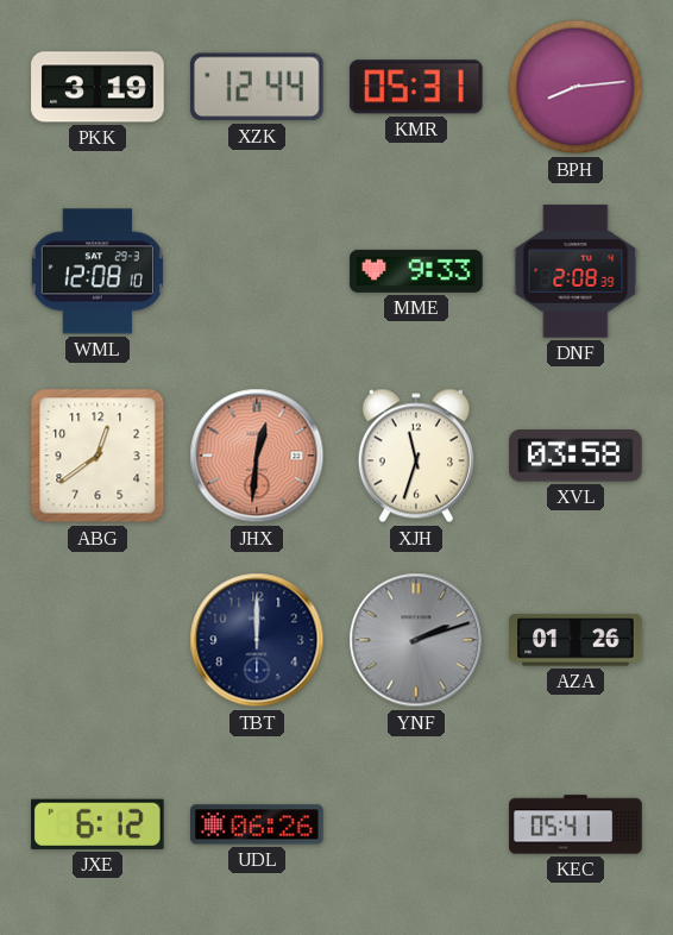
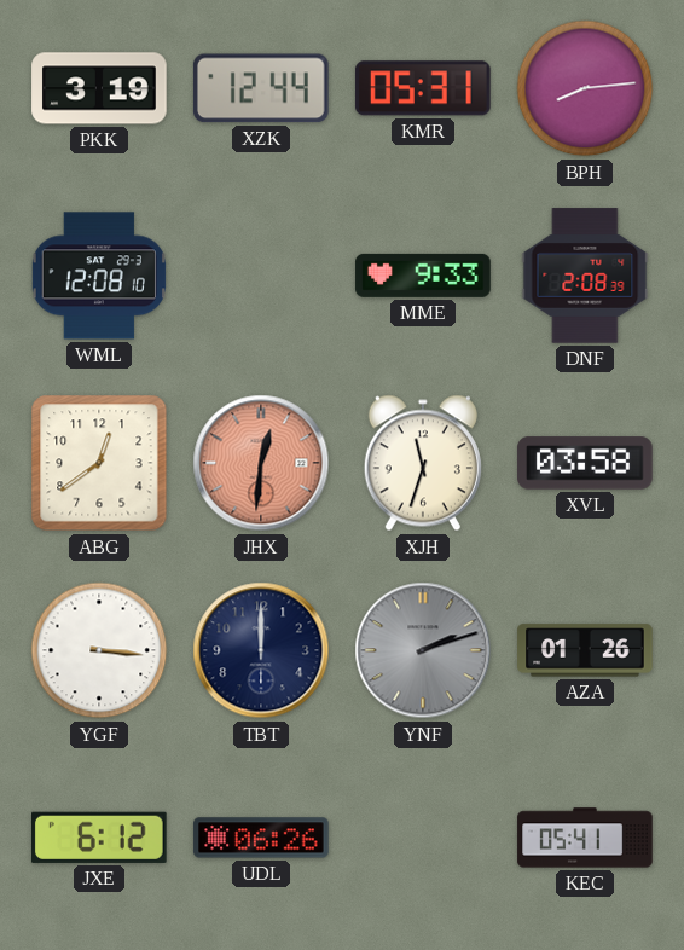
YGF: none -> 3:16
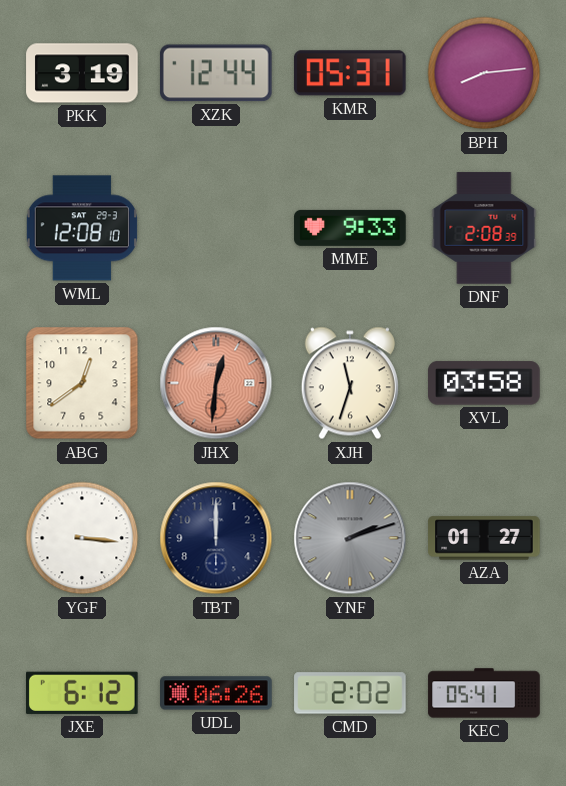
AZA: 01:26 -> 01:27
CMD: none -> 2:02
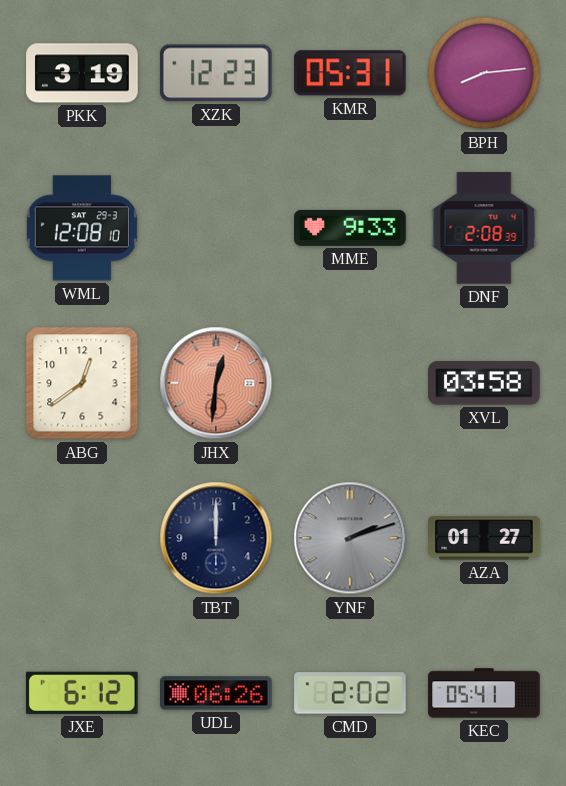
XZK: 12:44 -> 12:23
XJH: 11:33 -> none
YGF: 3:16 -> none
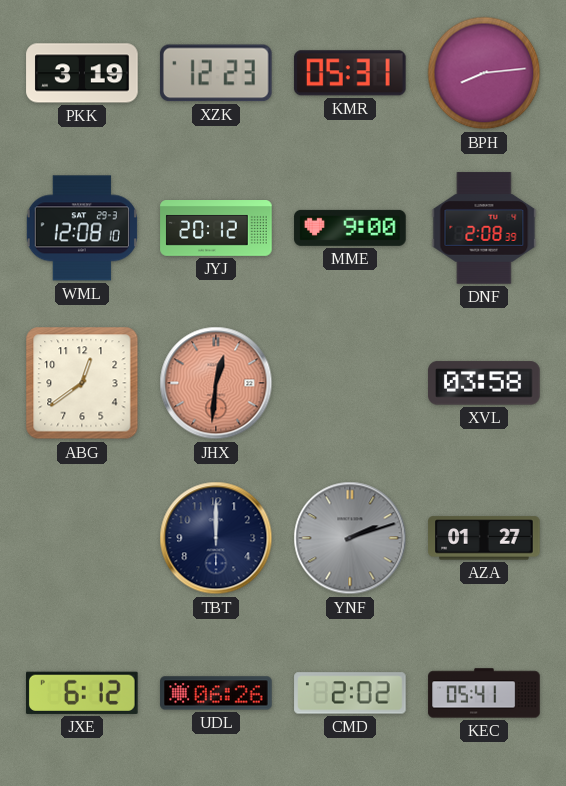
JYJ: none -> 20:12
MME: 9:33 -> 9:00
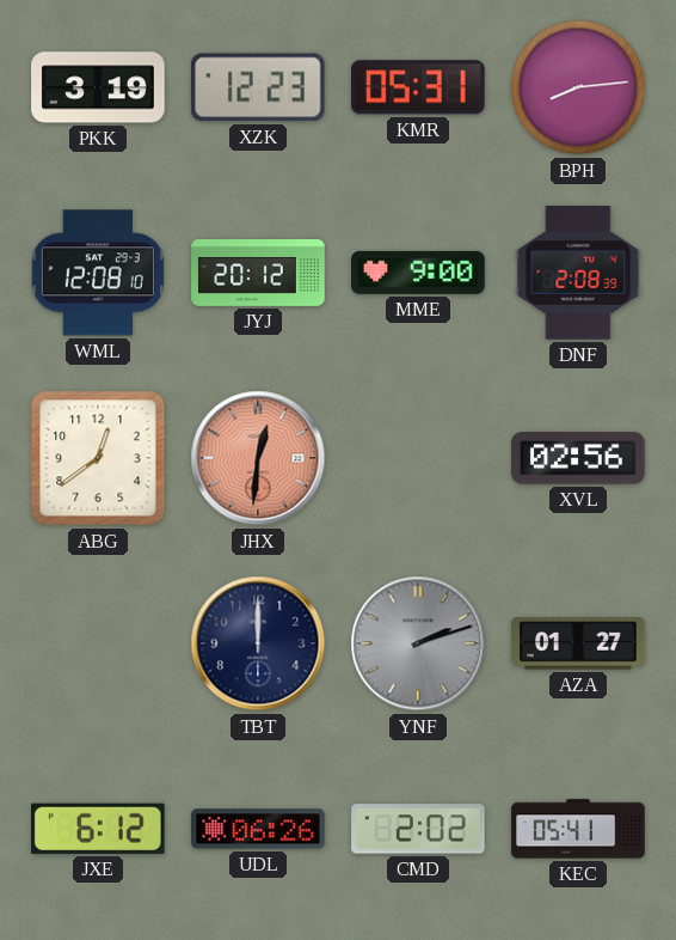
XVL: 03:58 -> 02:56
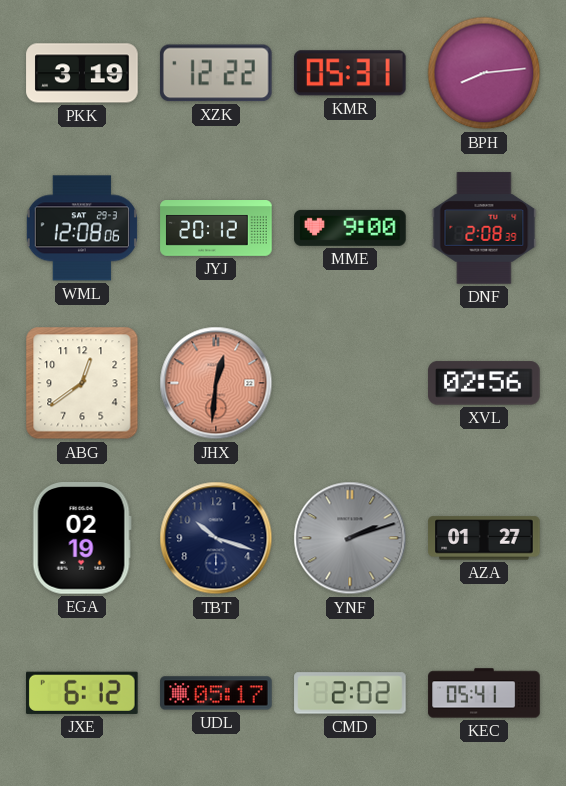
XZK: 12:23 -> 12:22
WML: 12:08:10 -> 12:08:06
EGA: none -> 02:19
TBT: 12:00 -> 10:18
UDL: 06:26 -> 05:17
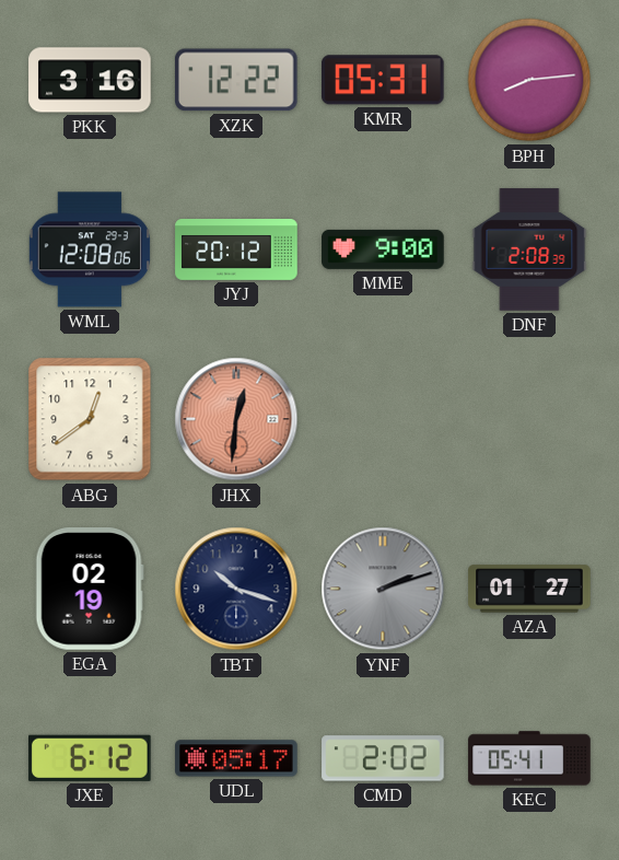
PKK: 3:19 -> 3:16
XVL: 02:56 -> none
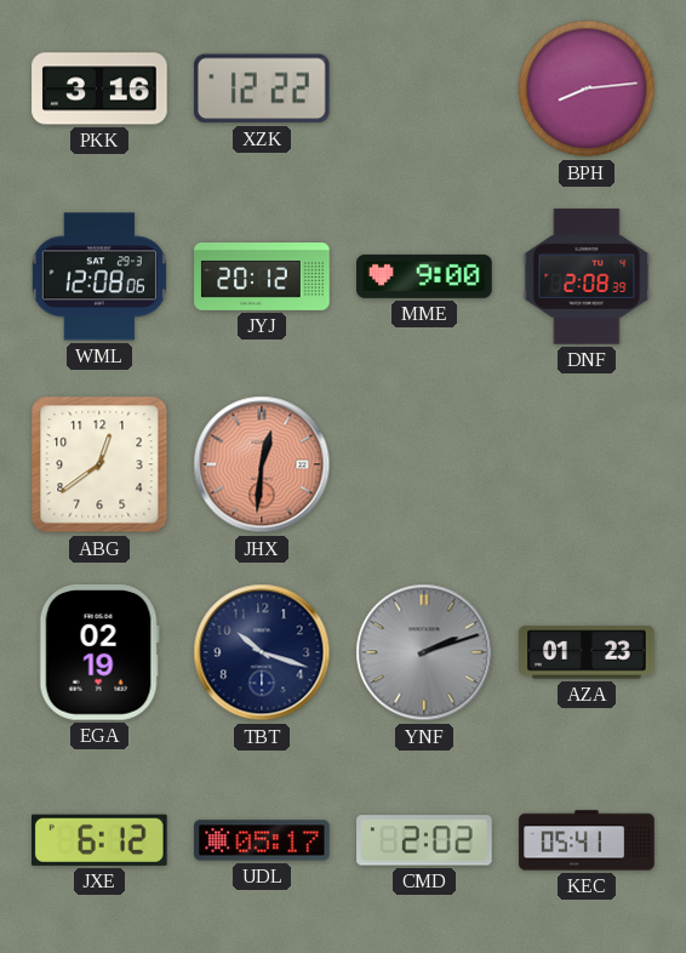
KMR: 05:31 -> none
AZA: 01:27 -> 01:23
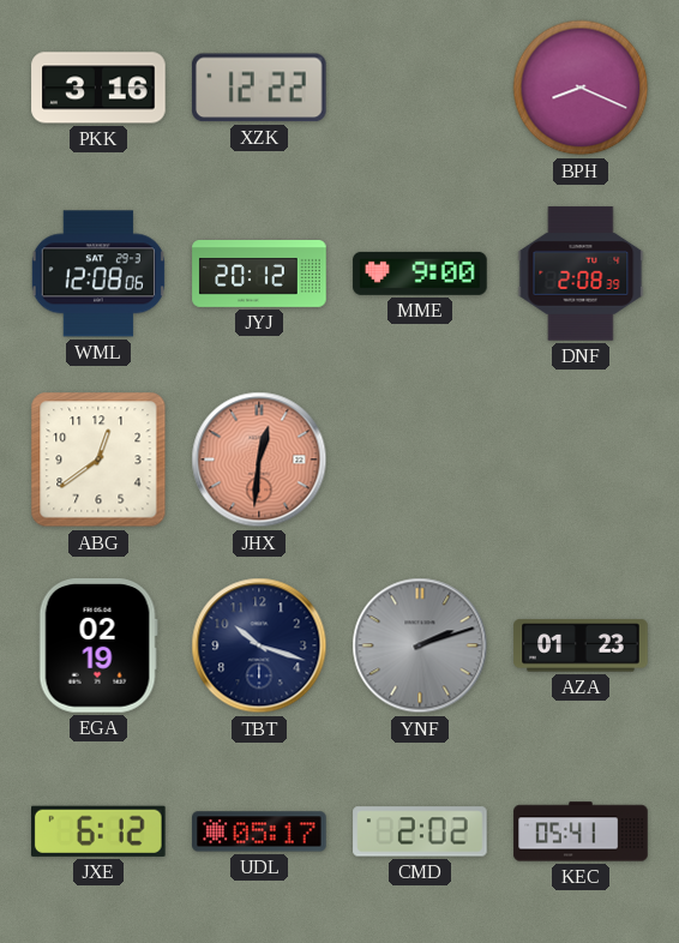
BPH: 8:14 -> 8:19
